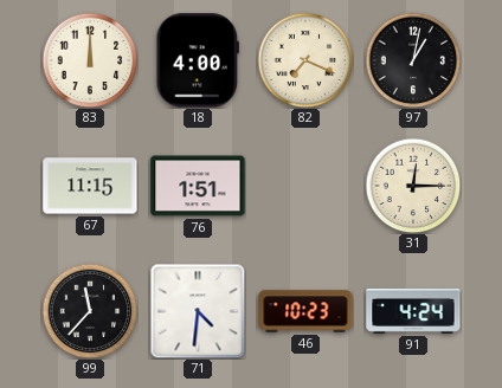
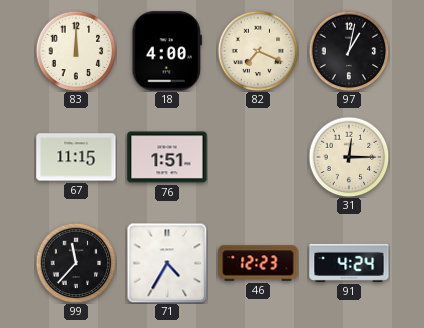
71: 4:31 -> 4:35
46: 10:23 -> 12:23
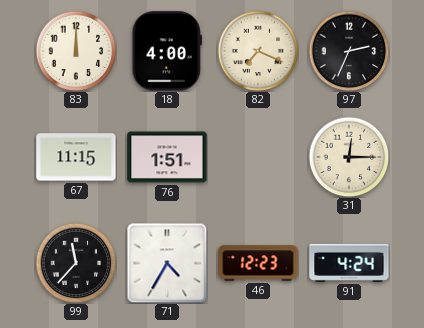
97: 1:02 -> 2:34
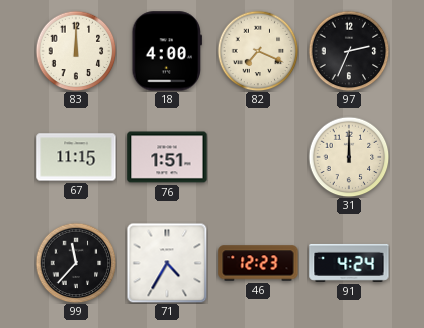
31: 12:15 -> 12:00
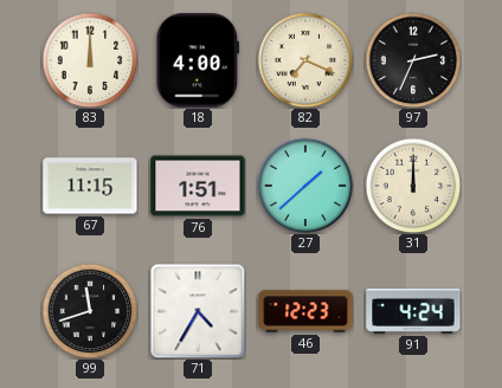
27: none -> 1:38
99: 11:37 -> 11:42
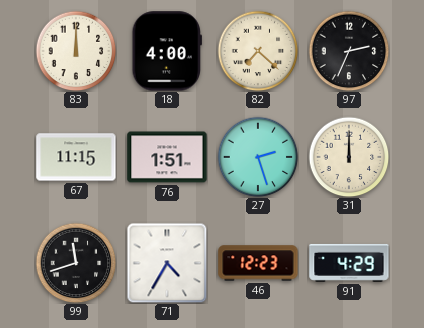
82: 7:19 -> 7:22
27: 1:38 -> 2:27
91: 4:24 -> 4:29
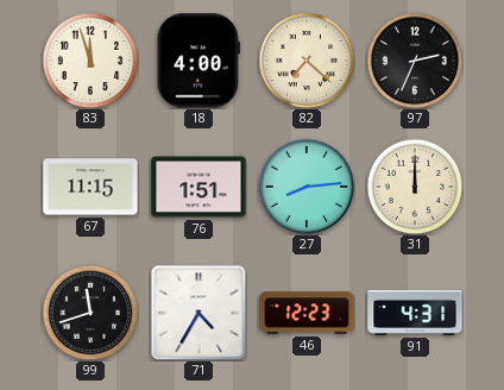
83: 12:00 -> 11:57
27: 2:27 -> 8:14
91: 4:29 -> 4:31
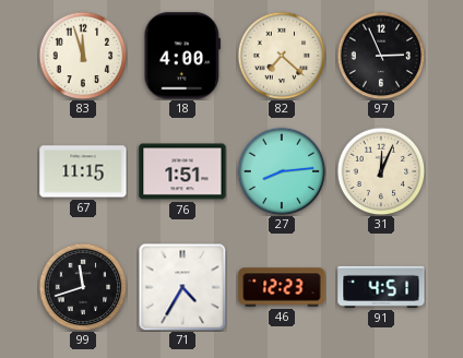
97: 2:34 -> 2:56
31: 12:00 -> 12:04
91: 4:31 -> 4:51
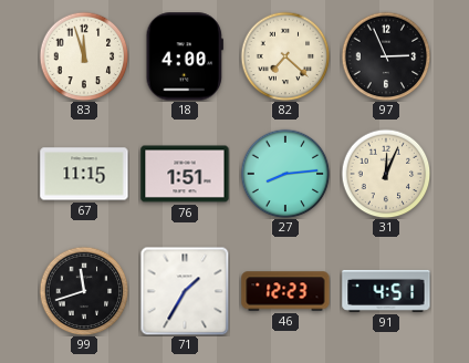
71: 4:35 -> 1:35
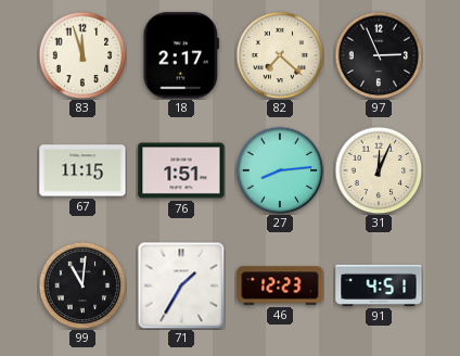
18: 4:00 -> 2:17
99: 11:42 -> 11:01
